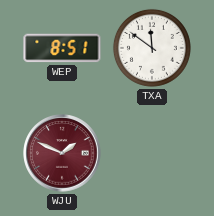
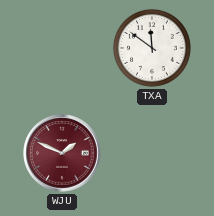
WEP: 8:51 -> none
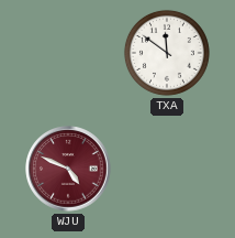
WJU: 1:49 -> 4:49
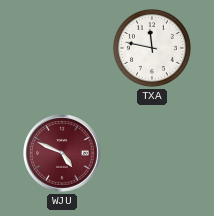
TXA: 11:51 -> 11:47
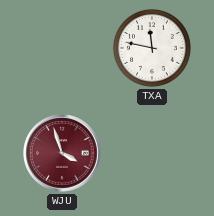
WJU: 4:49 -> 3:57
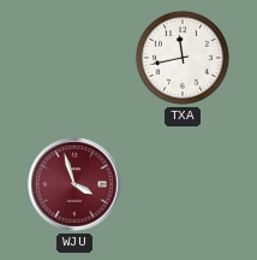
TXA: 11:47 -> 11:43
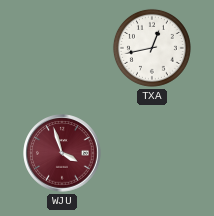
TXA: 11:43 -> 12:43
